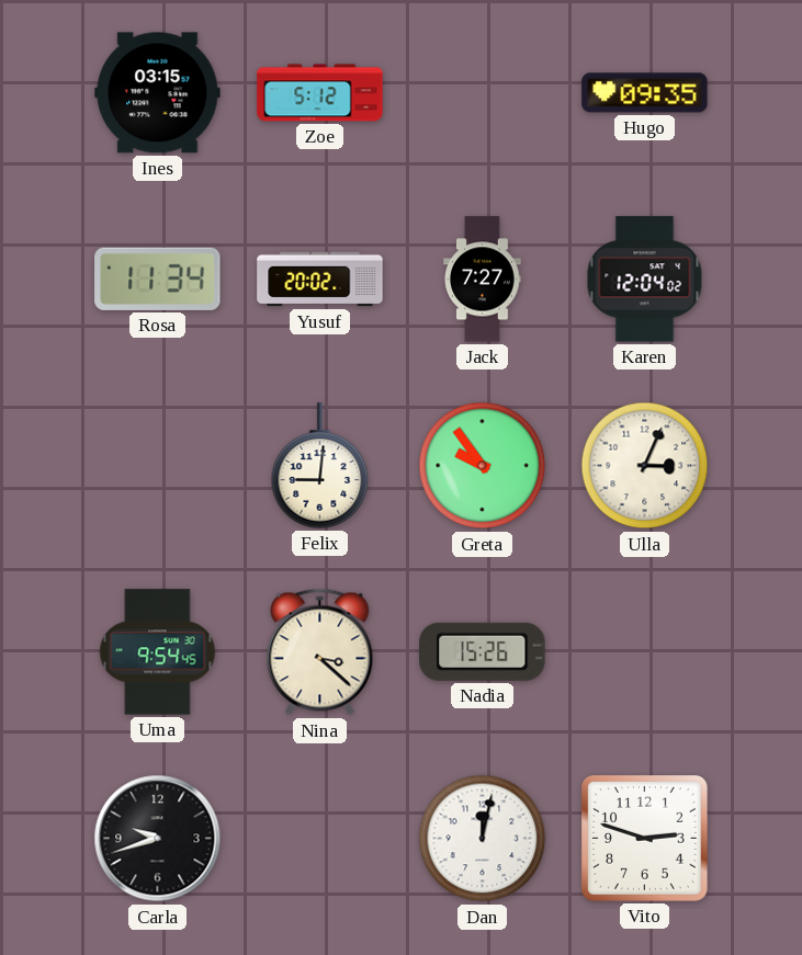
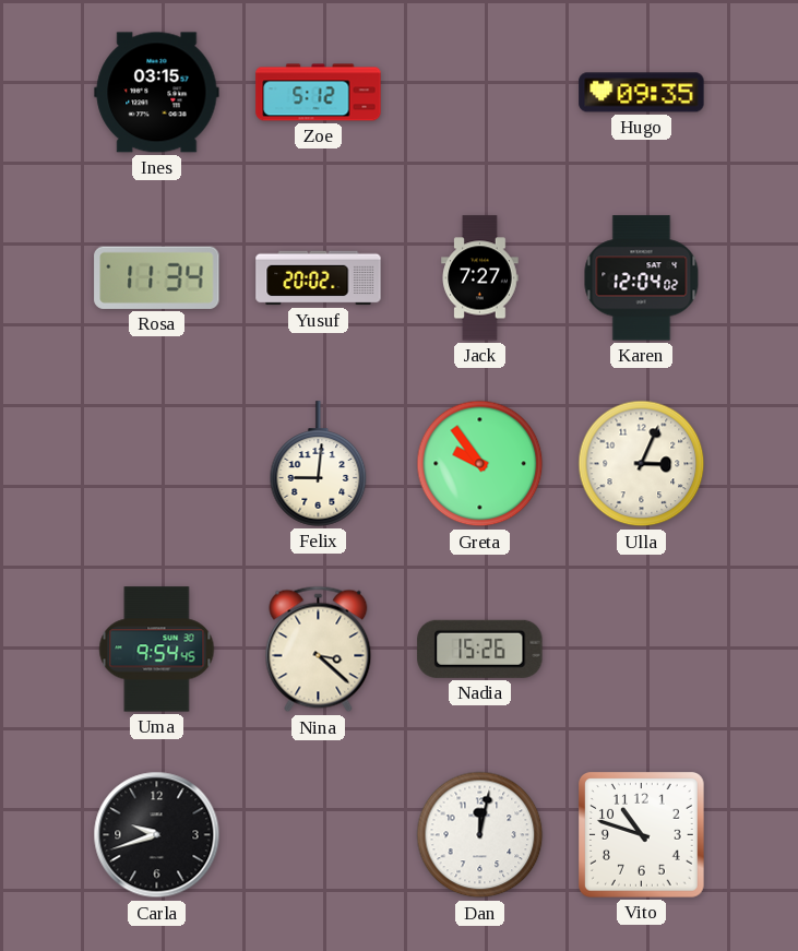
Vito: 2:48 -> 10:48
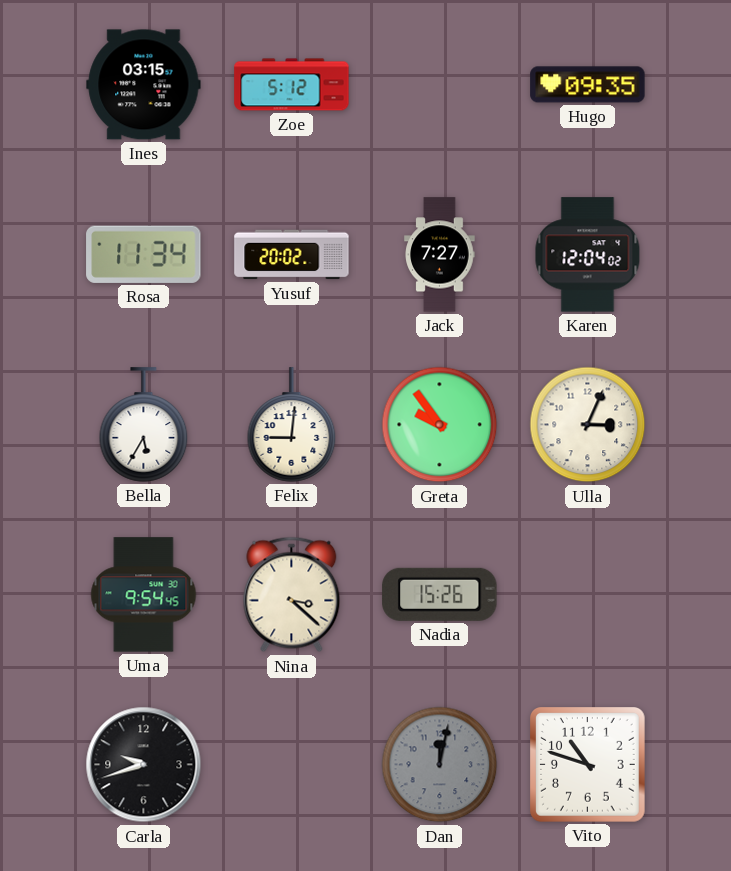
Bella: none -> 5:35
Dan dial: white -> grey
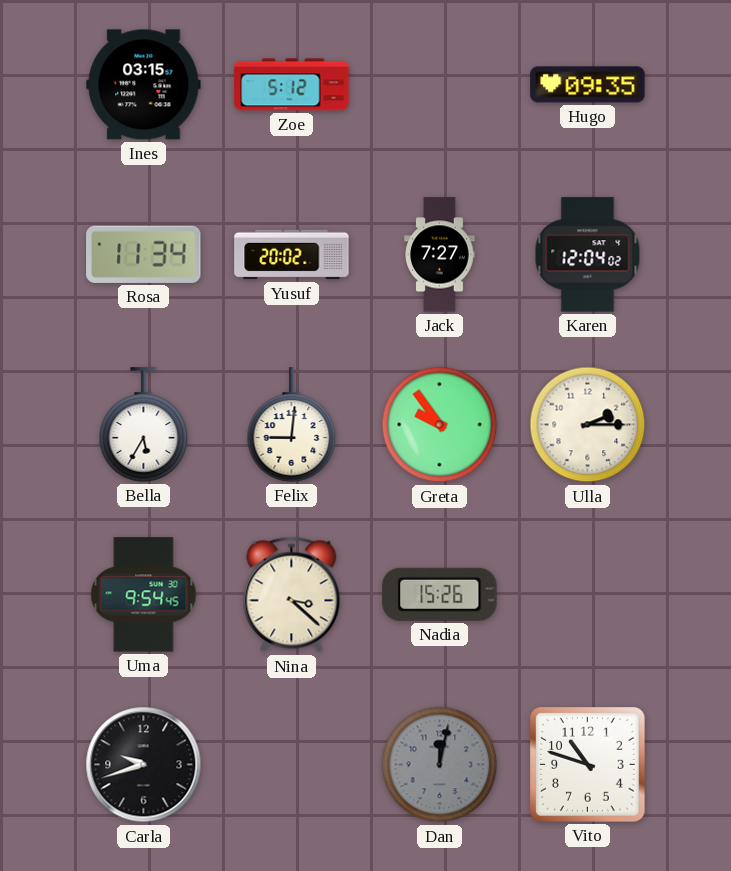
Ulla: 3:04 -> 2:15
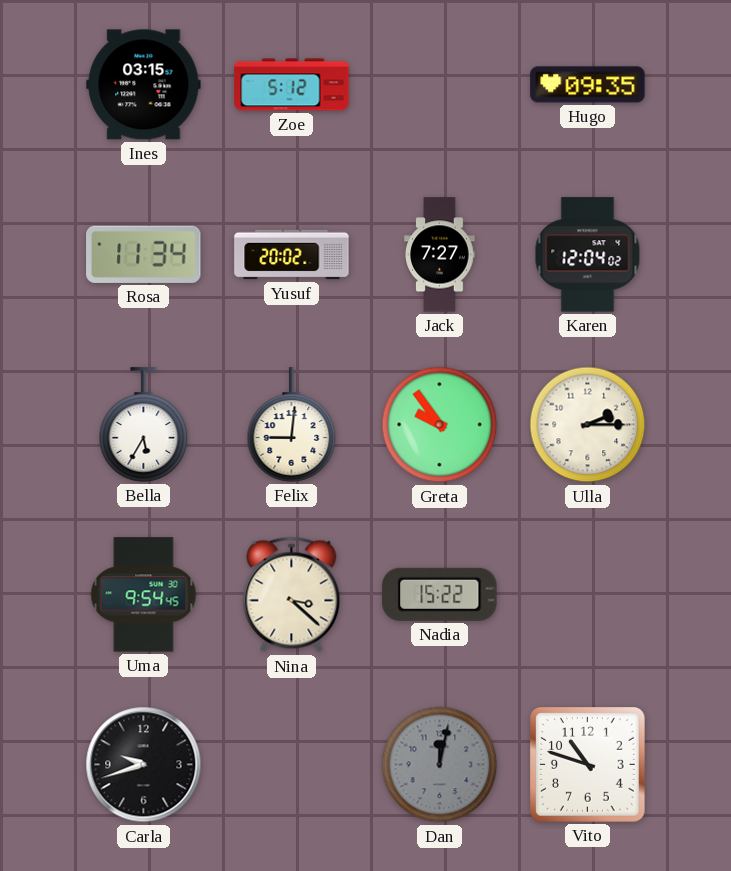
Nadia: 15:26 -> 15:22
